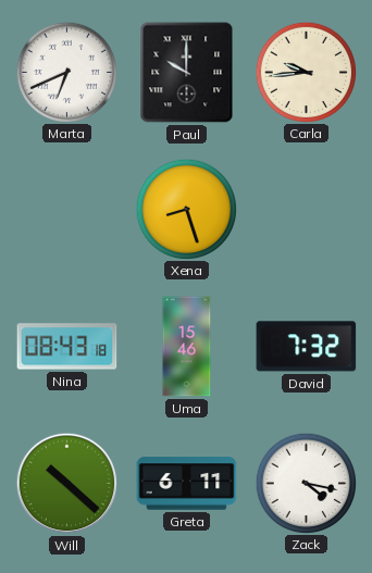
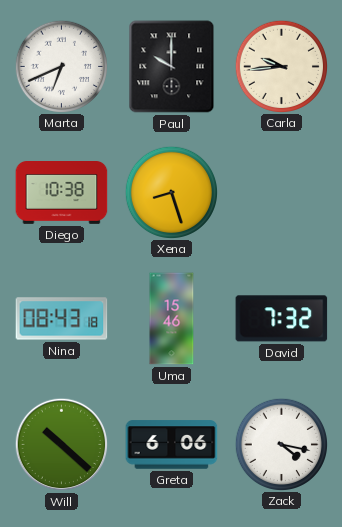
Diego: none -> 10:38
Greta: 6:11 -> 6:06
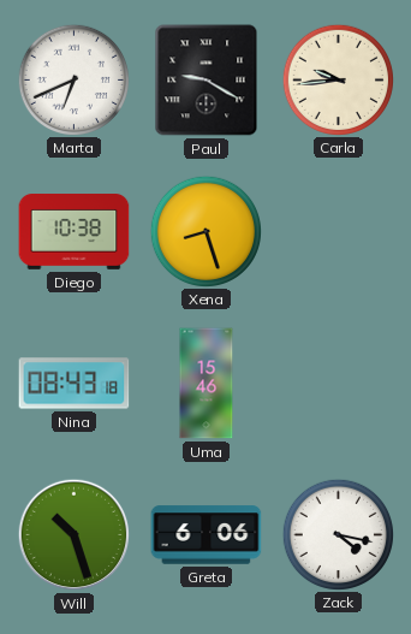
Paul: 10:00 -> 9:20
David: 7:32 -> none
Will: 10:22 -> 10:27
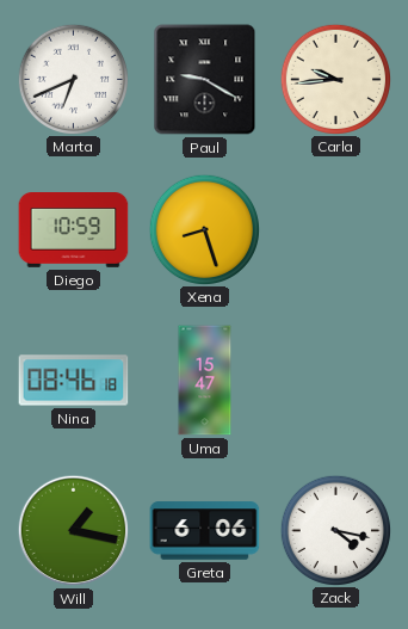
Diego: 10:38 -> 10:59
Nina: 08:43 -> 08:46
Uma: 15:46 -> 15:47
Will: 10:27 -> 1:17
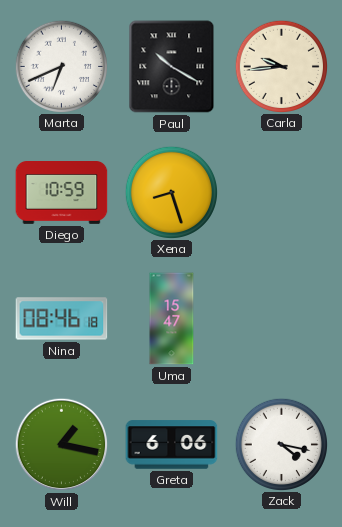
Paul: 9:20 -> 10:20
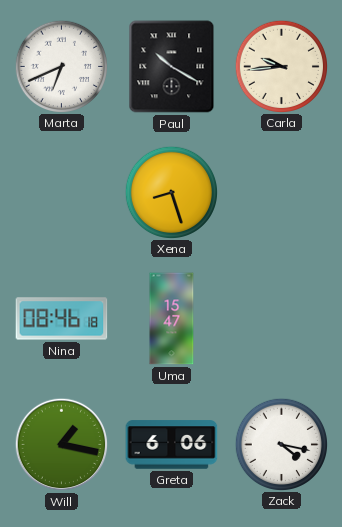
Diego: 10:59 -> none
